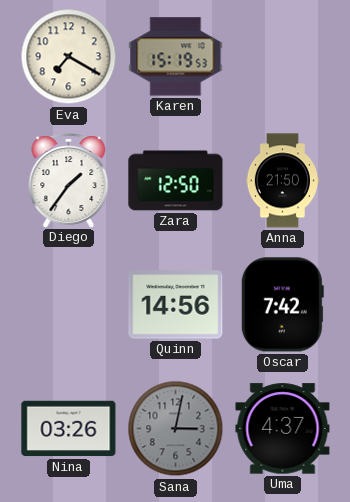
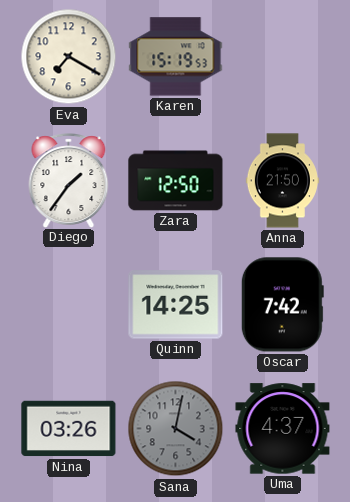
Quinn: 14:56 -> 14:25
Sana: 3:02 -> 4:02
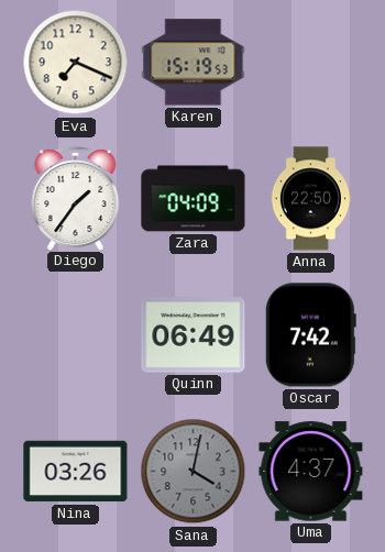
Eva: 7:20 -> 7:19
Zara: 12:50 -> 04:09
Anna: 21:50 -> 22:50
Quinn: 14:25 -> 06:49
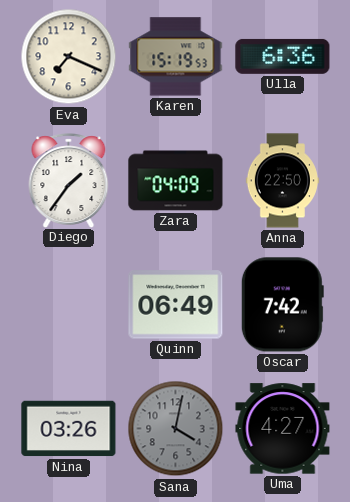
Ulla: none -> 6:36
Uma: 4:37 -> 4:27
